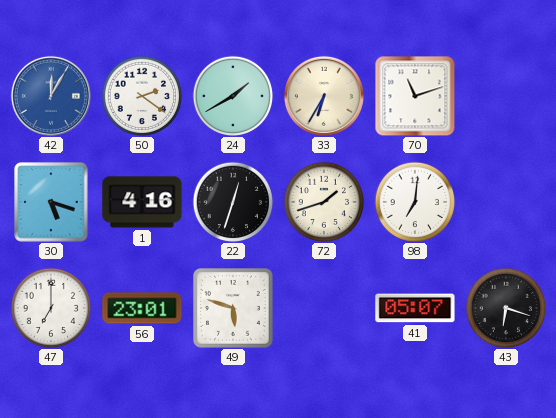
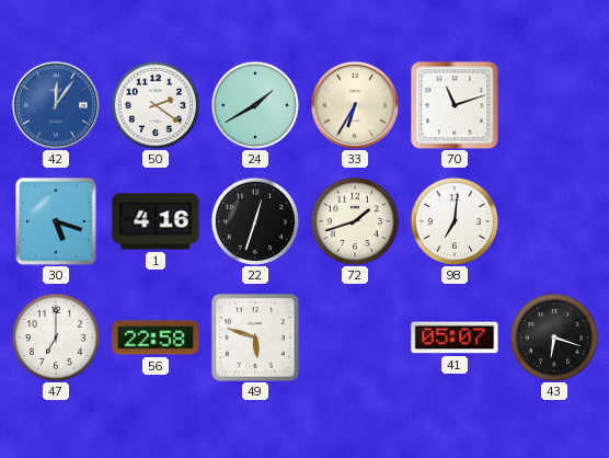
42: 12:05 -> 12:06
56: 23:01 -> 22:58
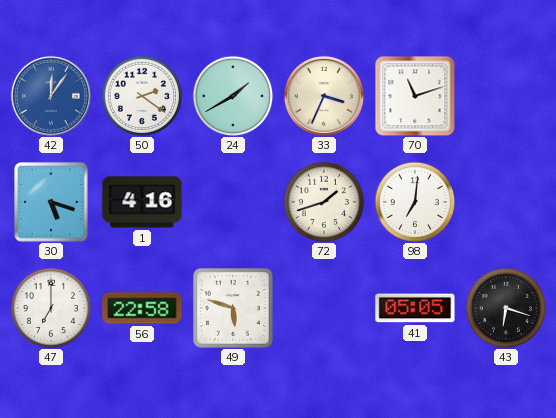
33: 6:35 -> 3:34
22: 12:33 -> none
41: 05:07 -> 05:05
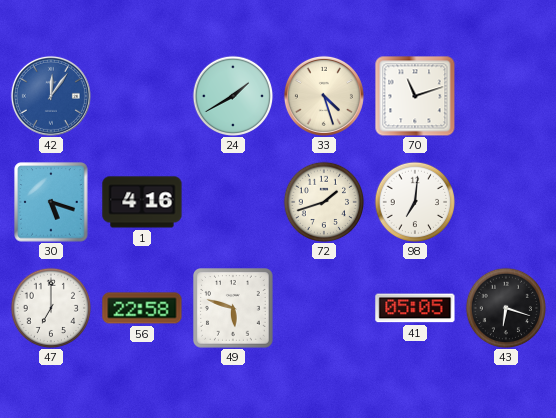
50: 2:21 -> none
33: 3:34 -> 4:27
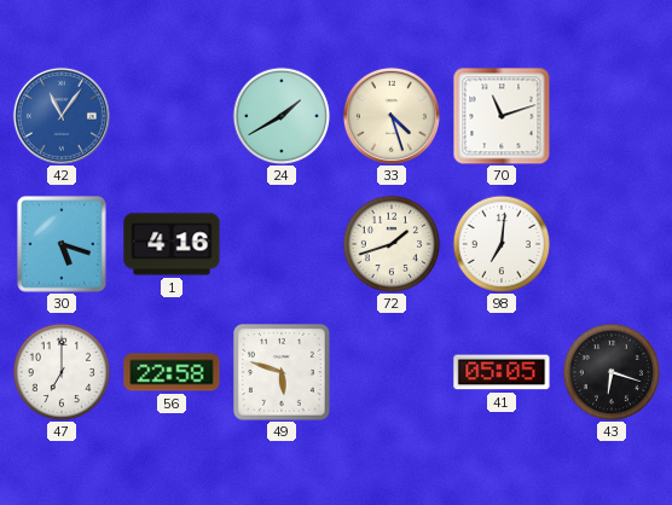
42: 12:06 -> 11:06
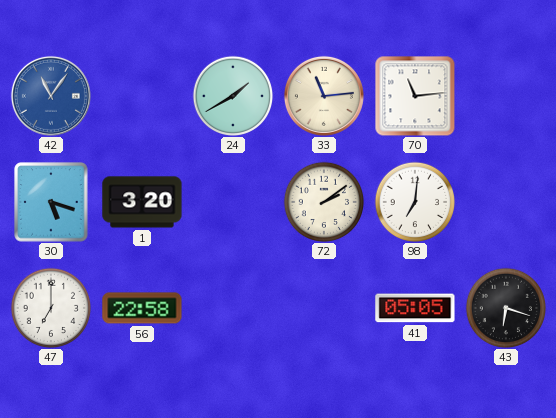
33: 4:27 -> 11:14
70: 11:12 -> 11:14
1: 4:16 -> 3:20
72: 1:42 -> 2:09
49: 5:48 -> none
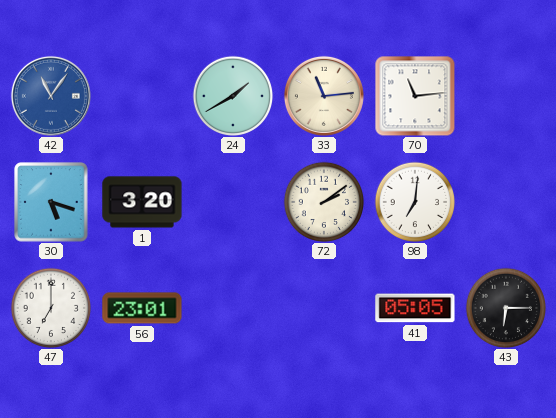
56: 22:58 -> 23:01
43: 6:18 -> 6:15
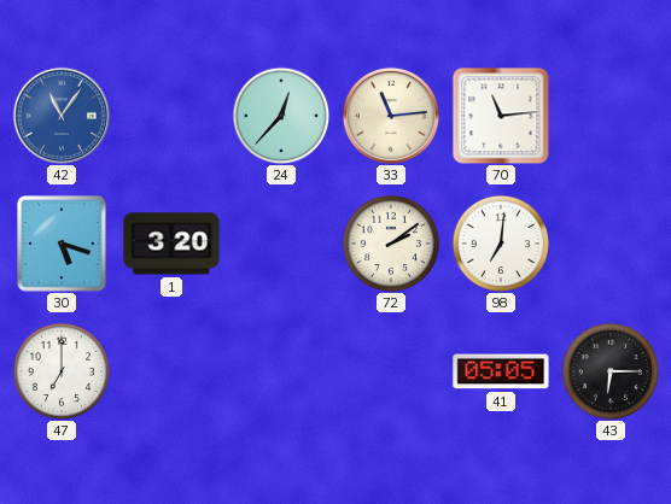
24: 1:40 -> 12:37
56: 23:01 -> none
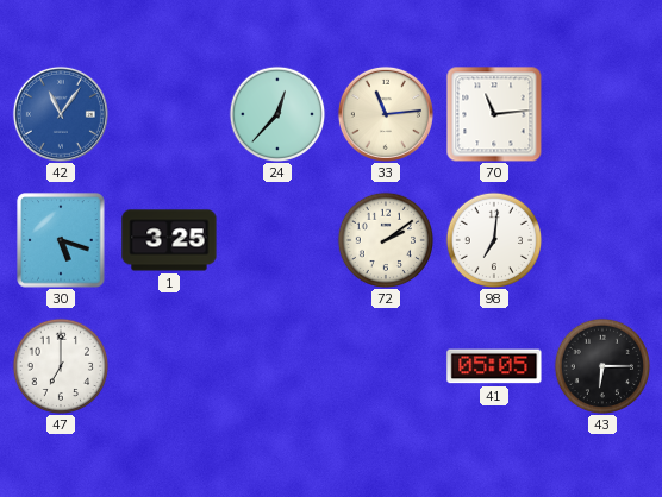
1: 3:20 -> 3:25
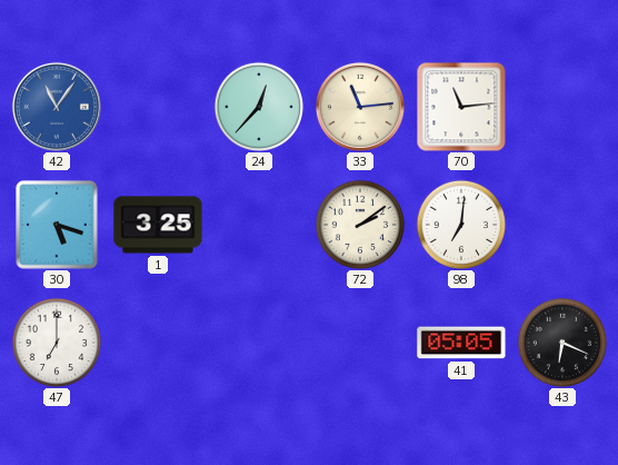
43: 6:15 -> 6:19
